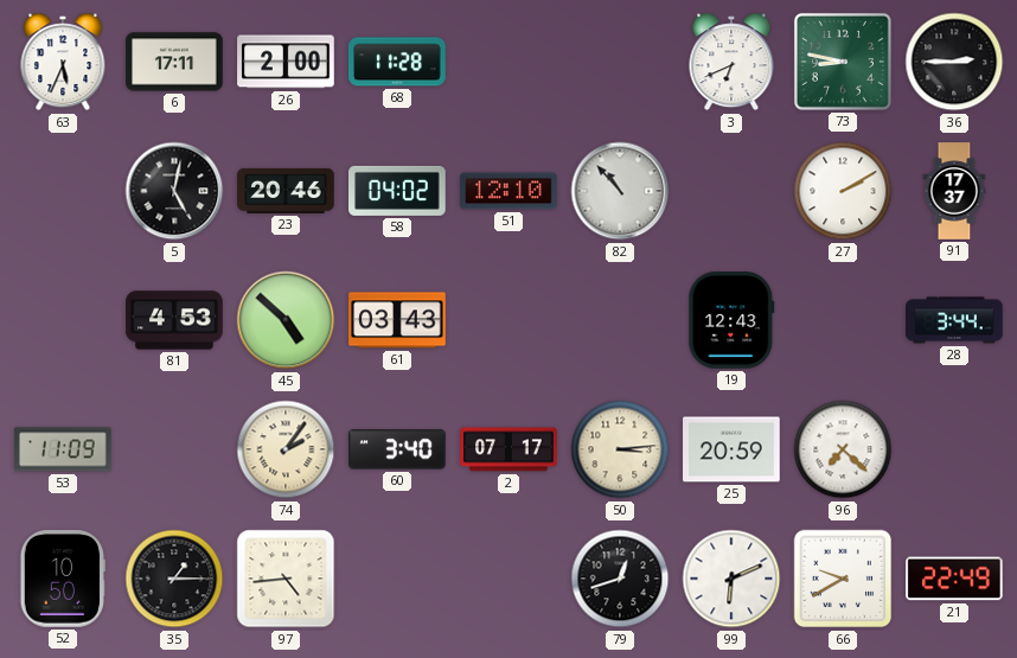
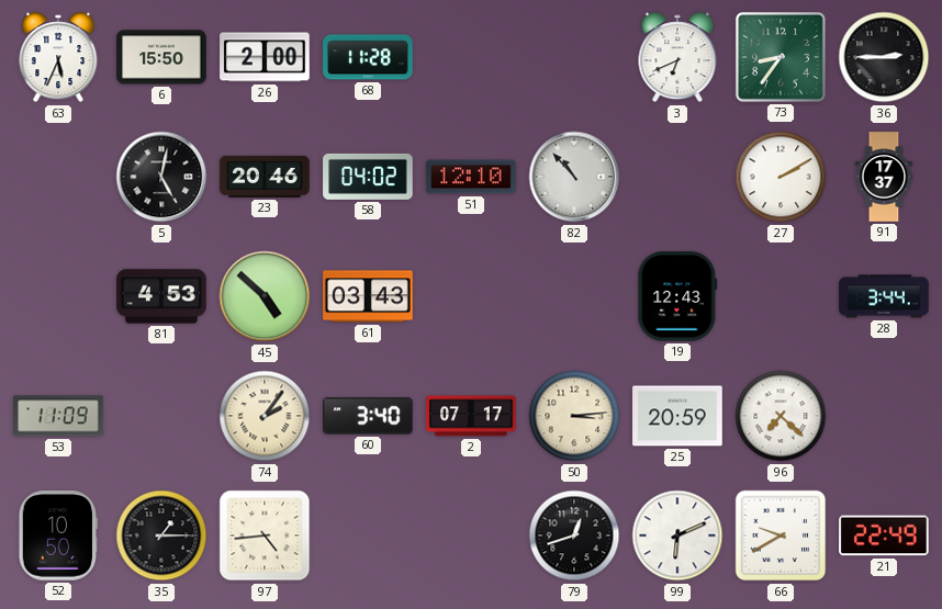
6: 17:11 -> 15:50
73: 8:47 -> 8:36
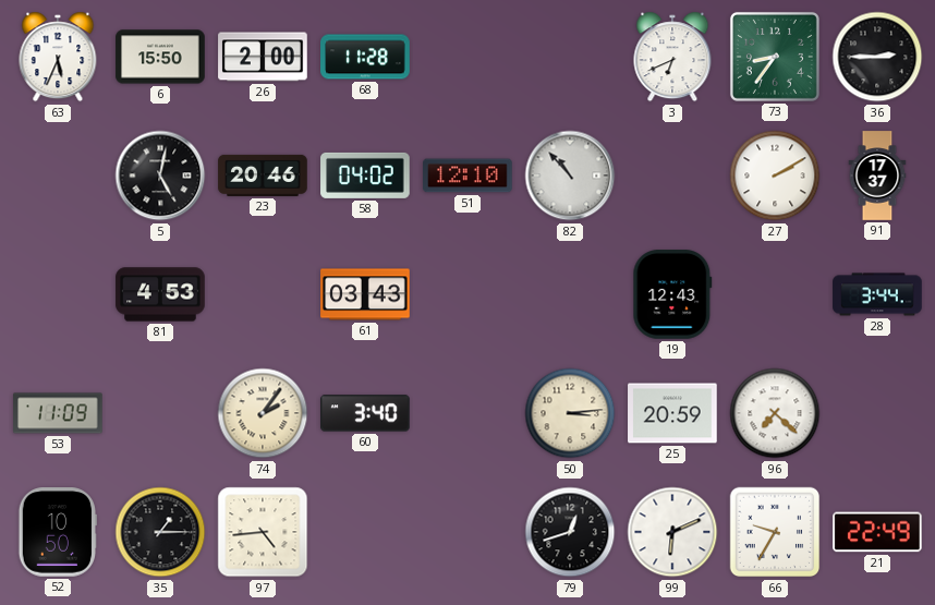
45: 4:52 -> none
2: 07:17 -> none
66: 9:40 -> 9:35
